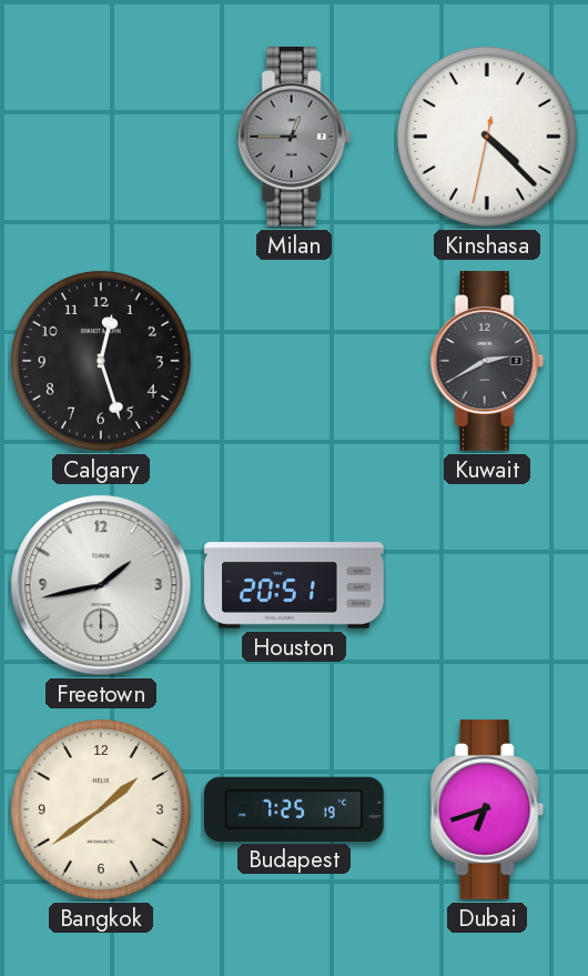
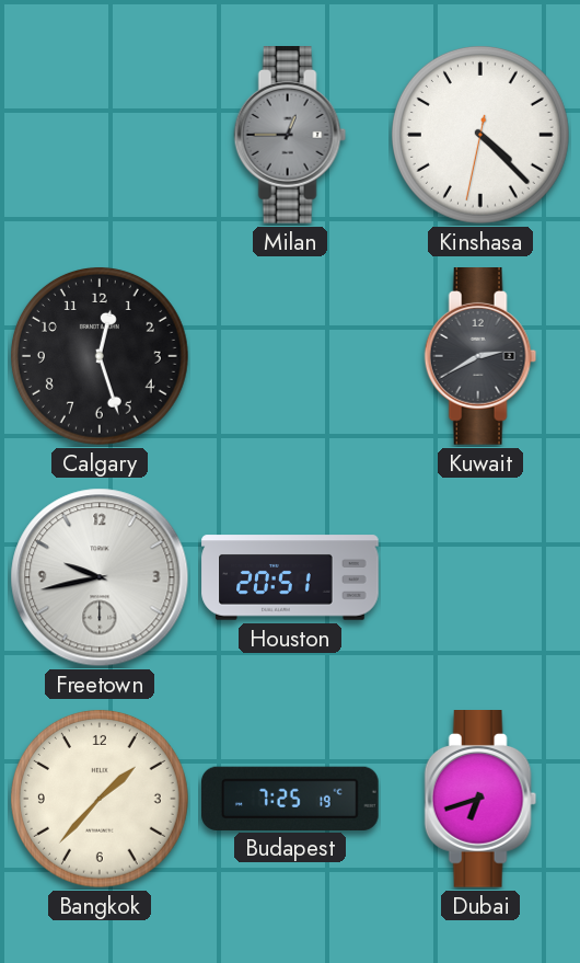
Freetown: 1:43 -> 9:43
Bangkok: 1:39 -> 1:37
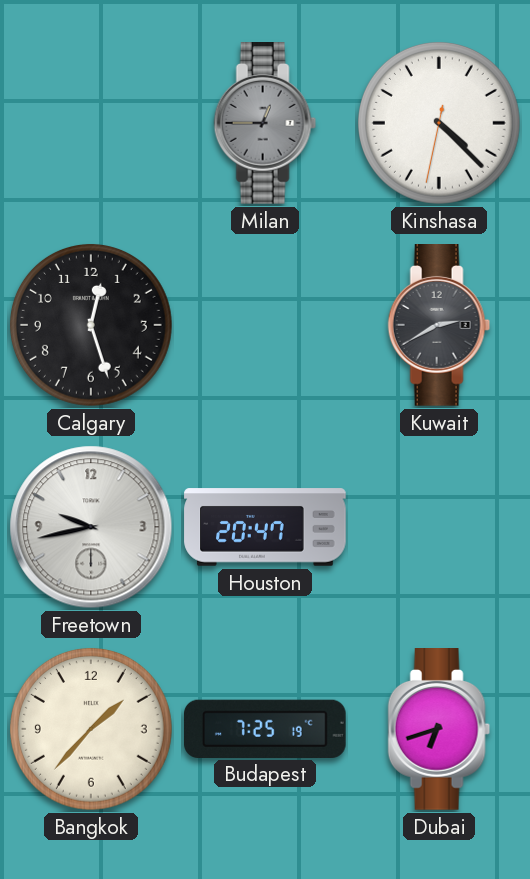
Houston: 20:51 -> 20:47
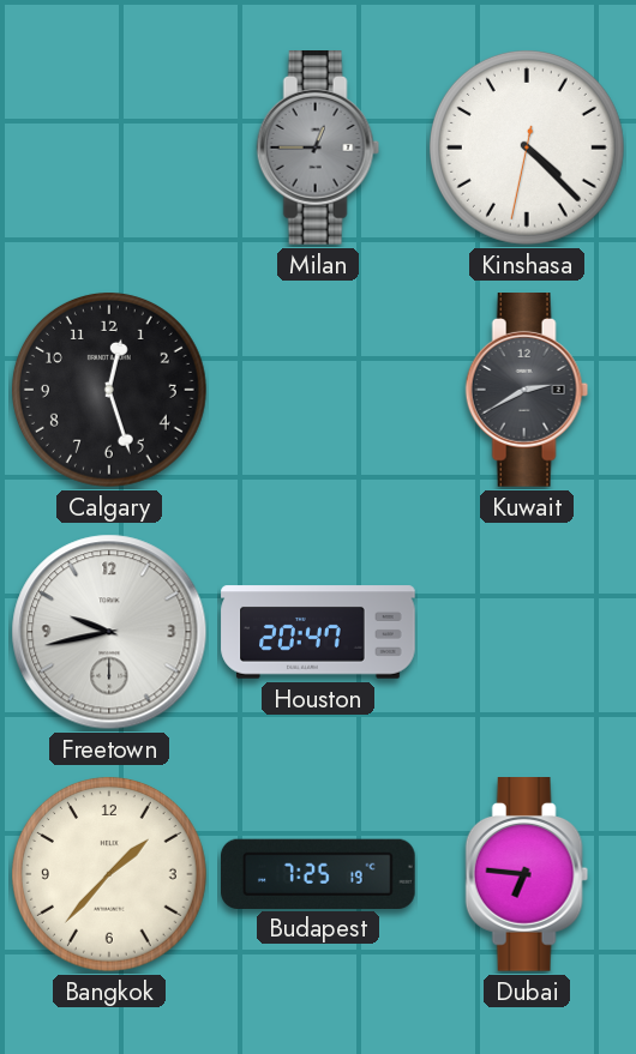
Dubai: 6:42 -> 6:46
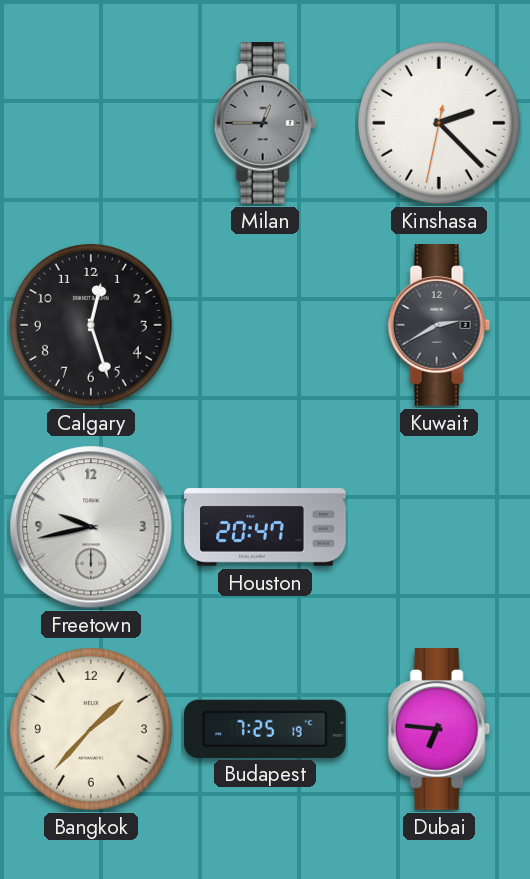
Kinshasa: 4:22 -> 2:22
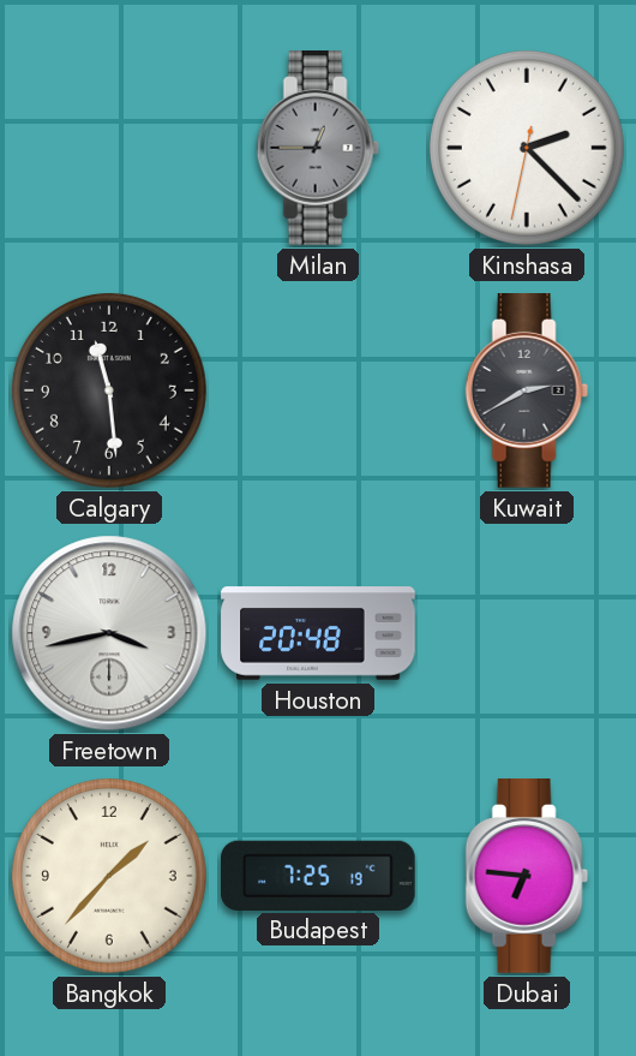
Calgary: 12:27 -> 11:29
Freetown: 9:43 -> 3:43
Houston: 20:47 -> 20:48
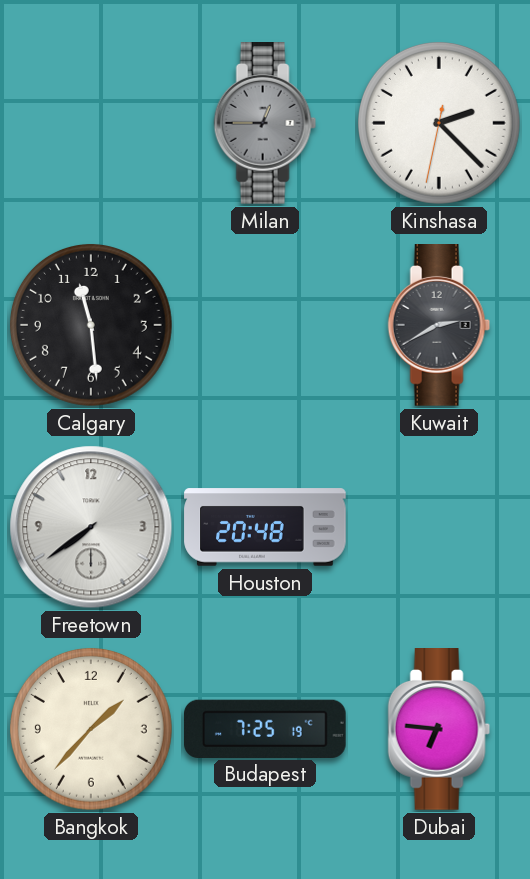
Freetown: 3:43 -> 7:39
